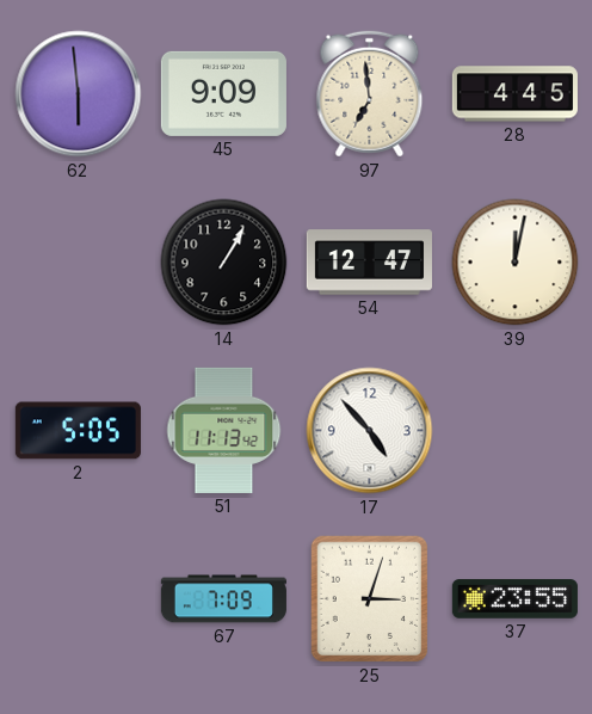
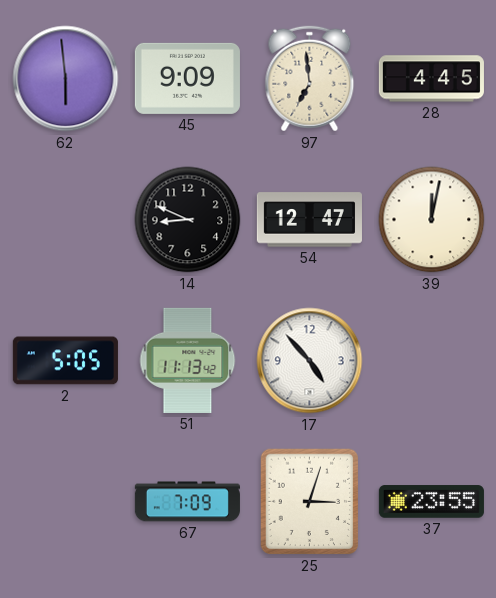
14: 1:05 -> 8:49
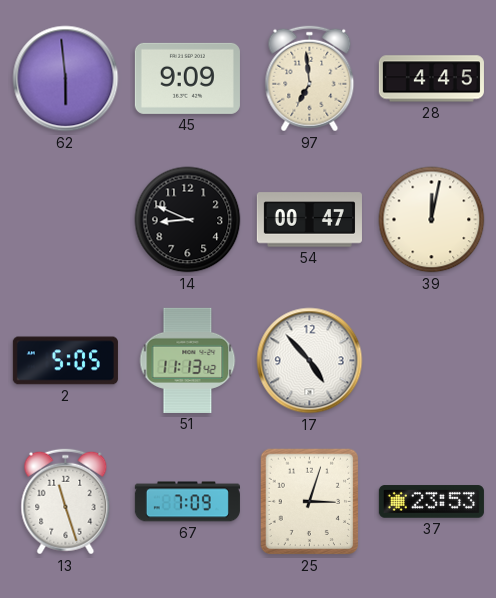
54: 12:47 -> 00:47
13: none -> 11:27
37: 23:55 -> 23:53
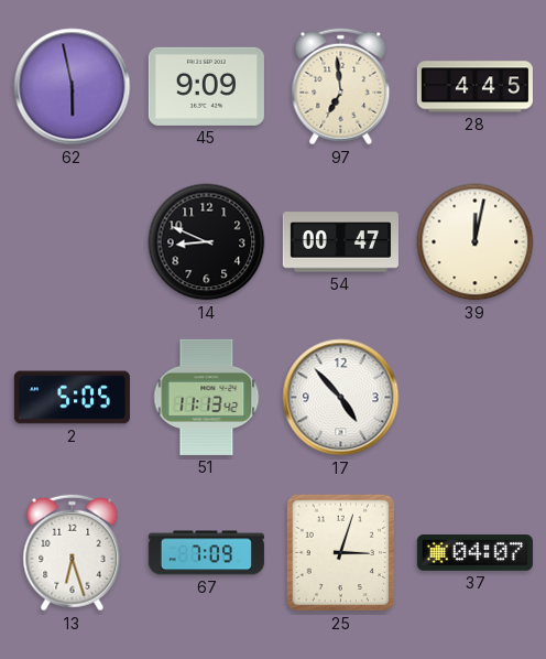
62: 5:59 -> 5:58
13: 11:27 -> 6:27
37: 23:53 -> 04:07
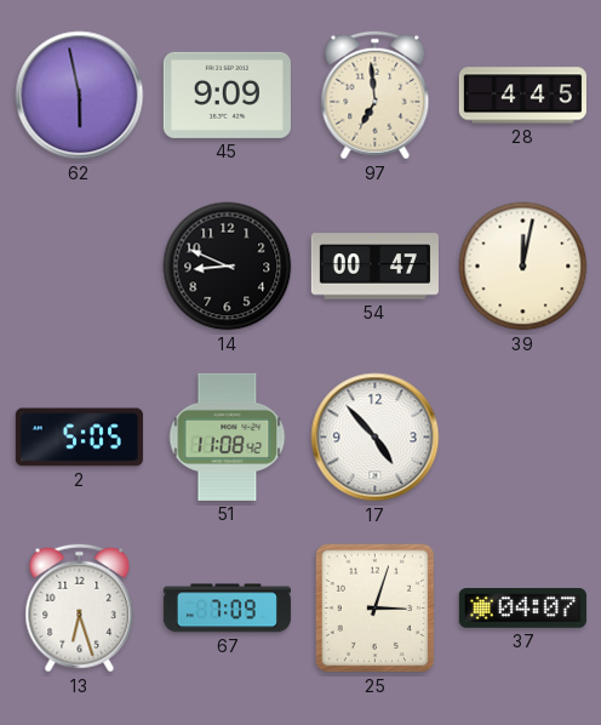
51: 11:13 -> 11:08
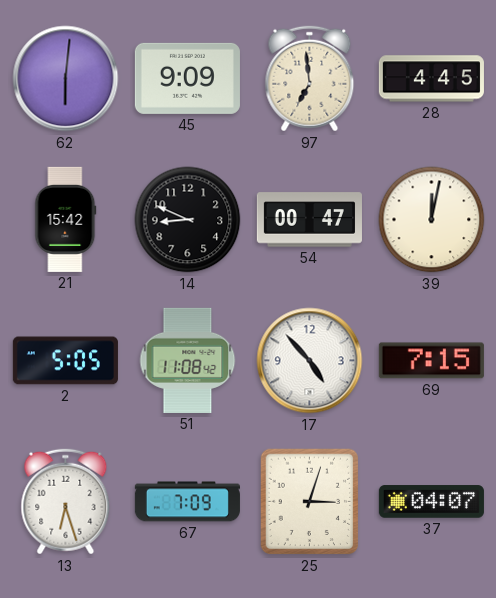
62: 5:58 -> 6:01
21: none -> 15:42
69: none -> 7:15
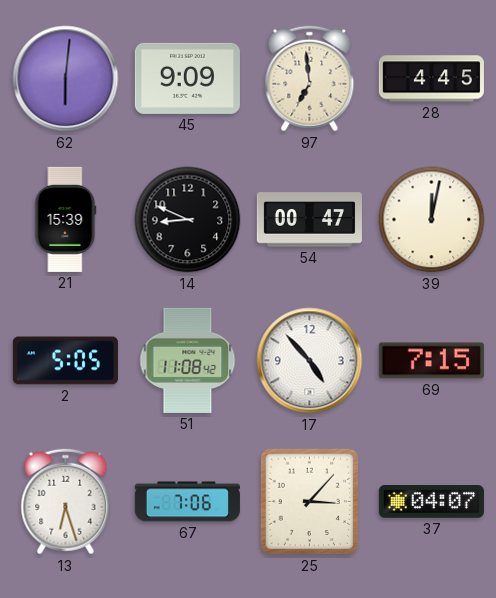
21: 15:42 -> 15:39
67: 7:09 -> 7:06
25: 3:03 -> 3:07
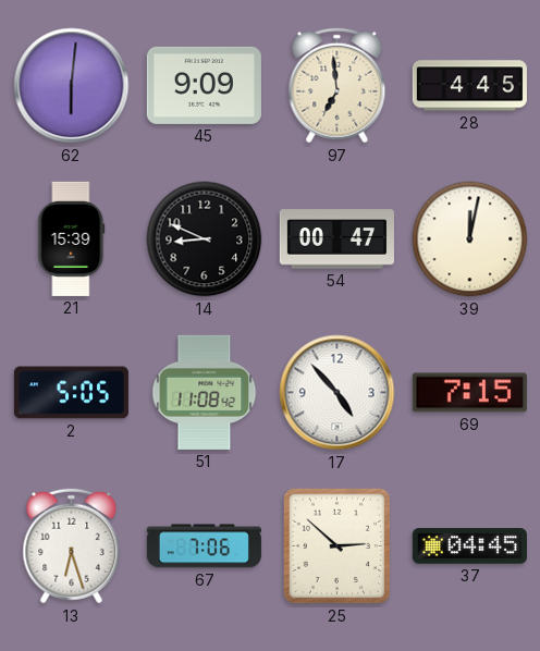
25: 3:07 -> 2:52
37: 04:07 -> 04:45
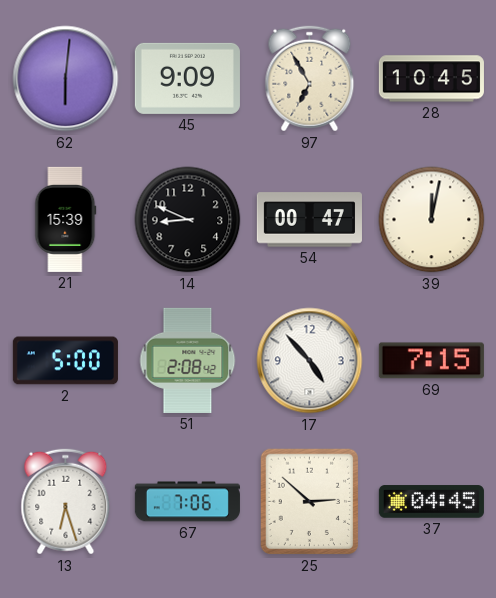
97: 6:59 -> 6:55
28: 4:45 -> 10:45
2: 5:05 -> 5:00
51: 11:08 -> 2:08
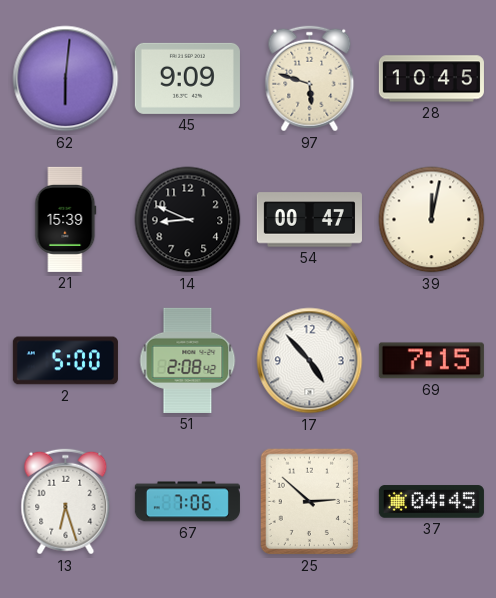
97: 6:55 -> 5:48
